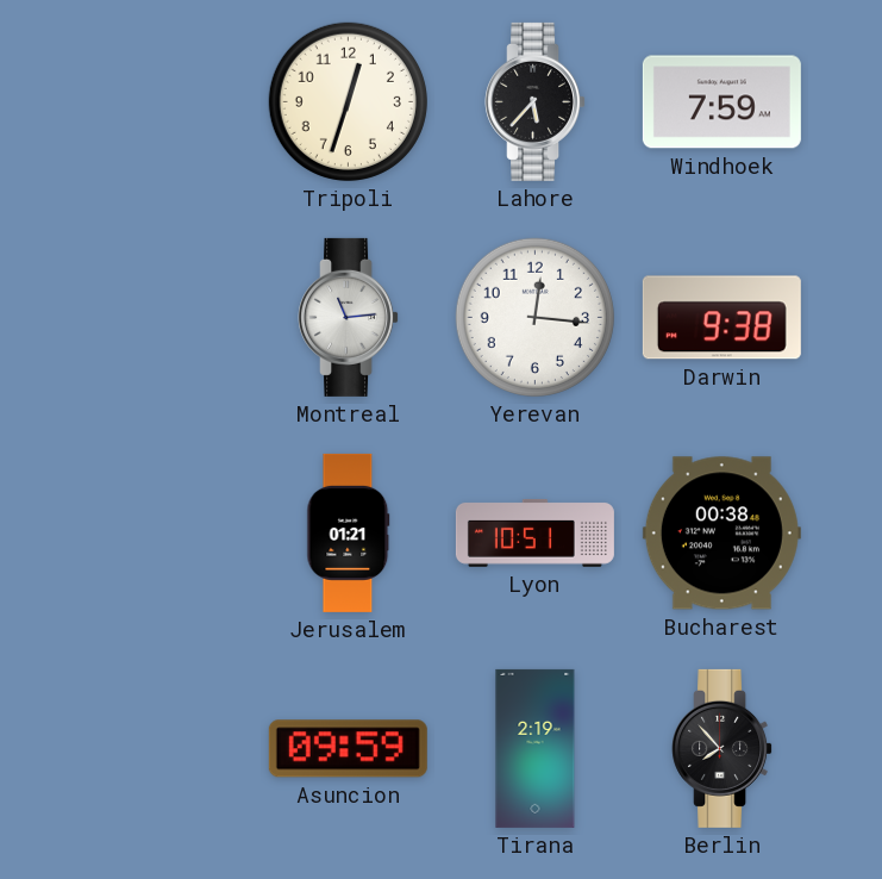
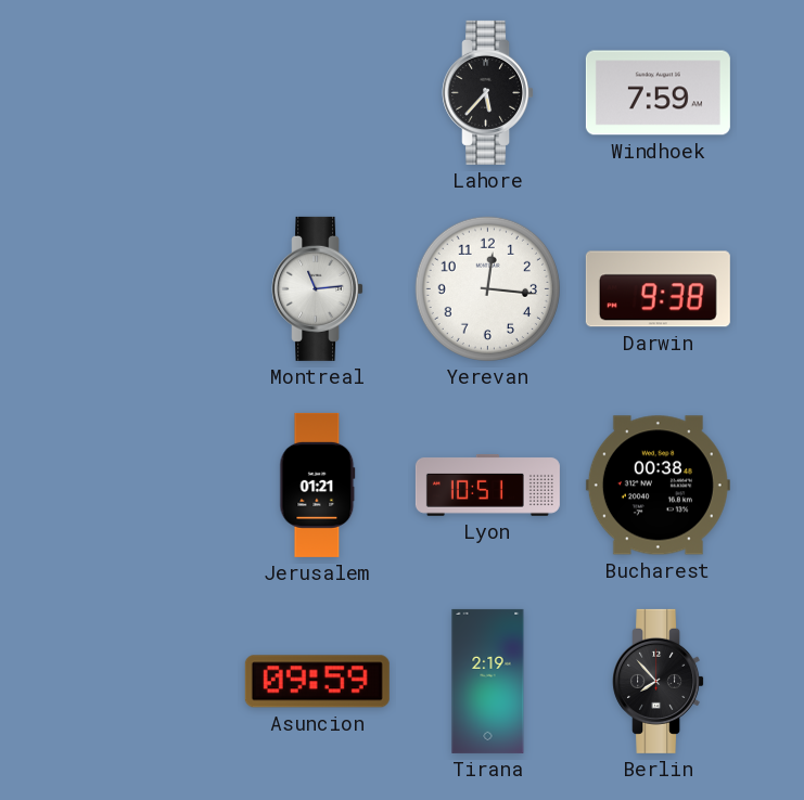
Tripoli: 12:33 -> none
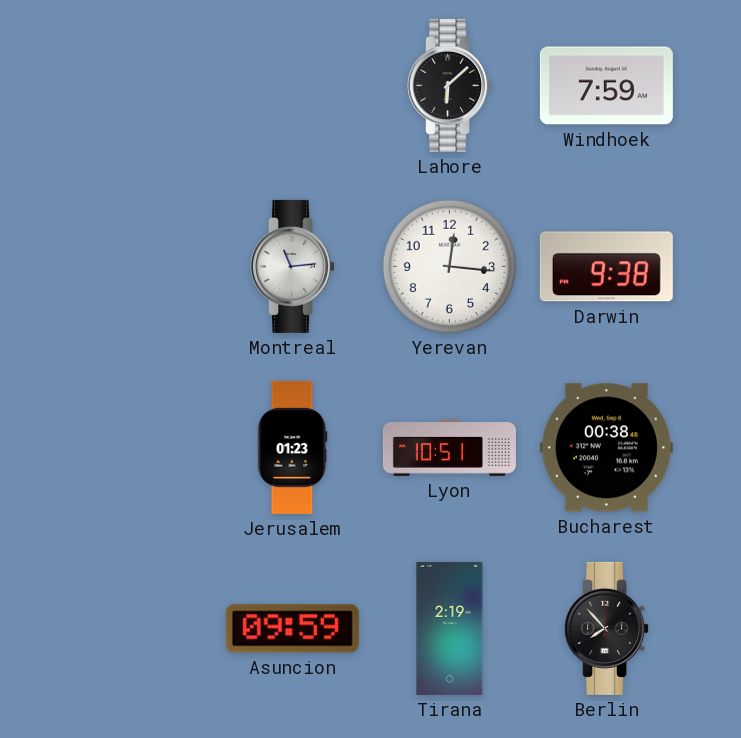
Lahore: 5:37 -> 6:08
Jerusalem: 01:21 -> 01:23
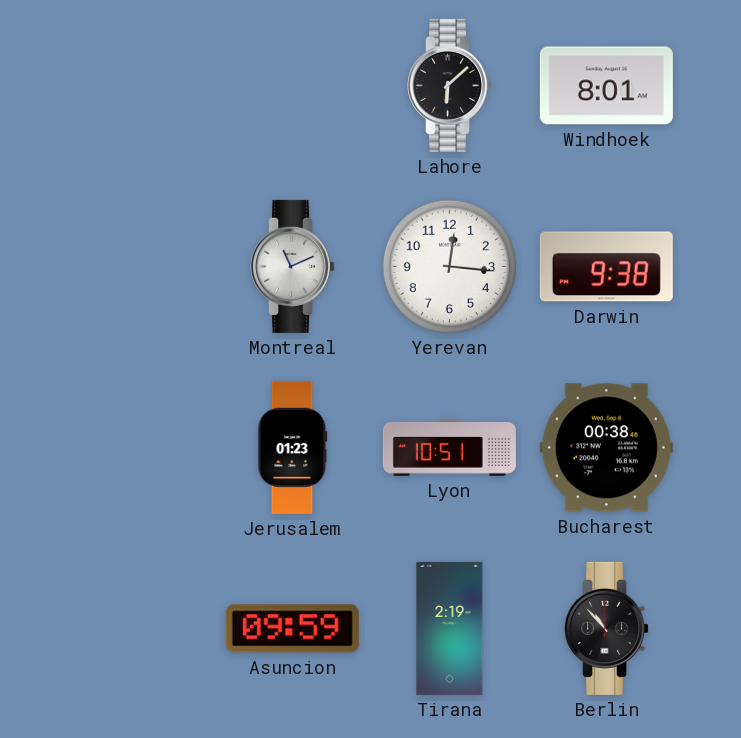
Windhoek: 7:59 -> 8:01
Montreal: 11:14 -> 11:11
Berlin: 7:53 -> 10:53
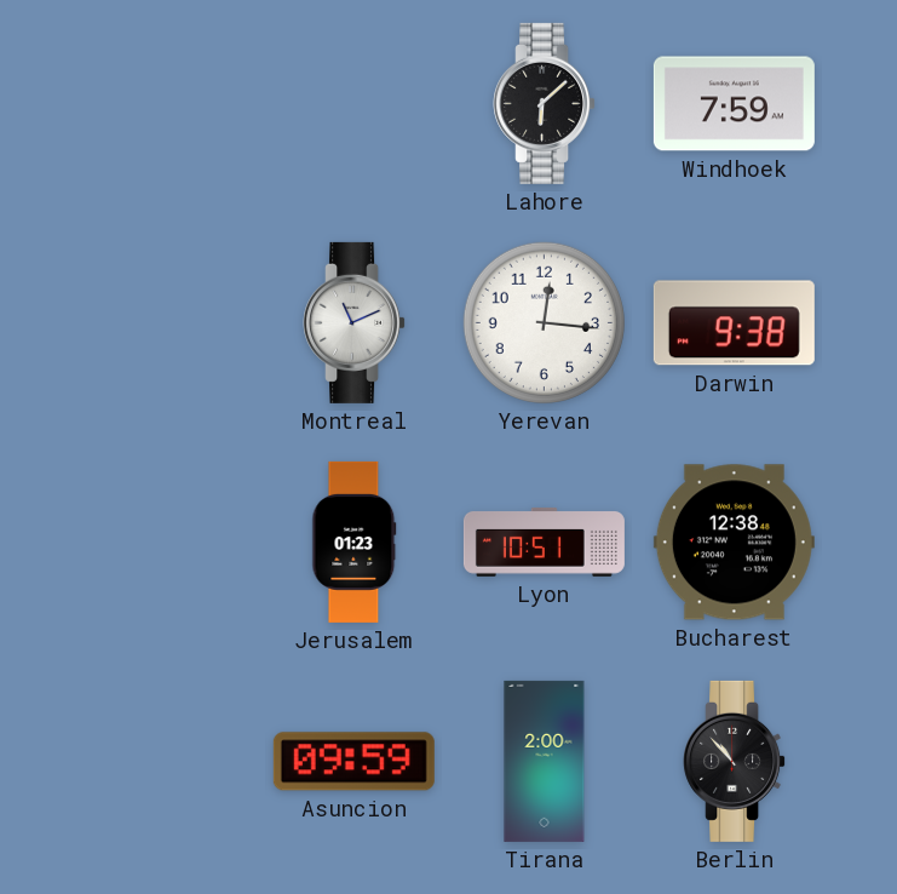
Windhoek: 8:01 -> 7:59
Bucharest: 00:38 -> 12:38
Tirana: 2:19 -> 2:00
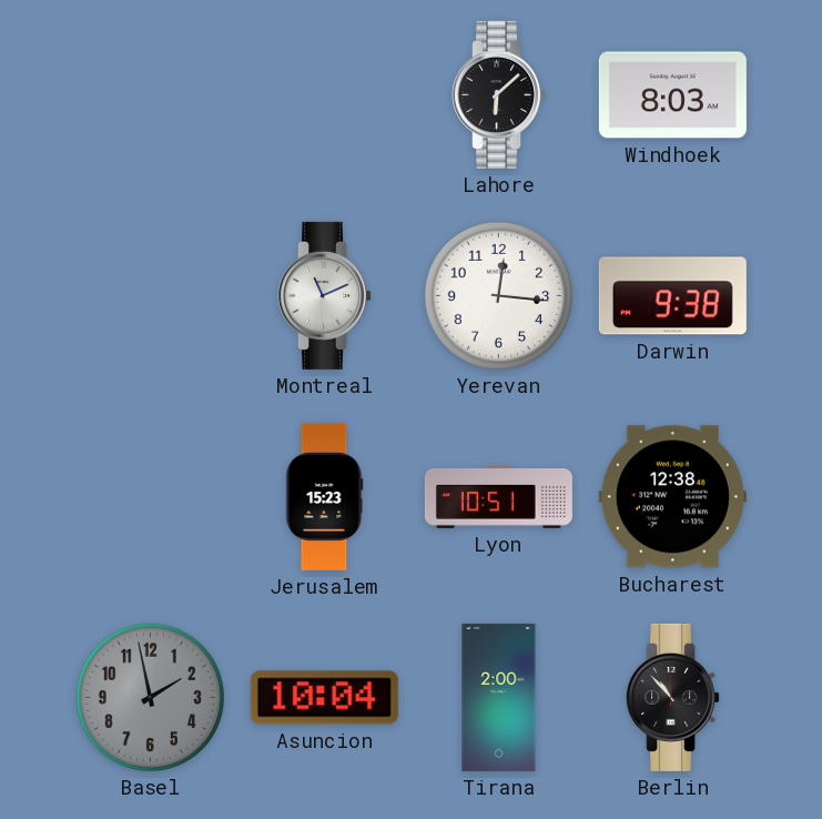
Windhoek: 7:59 -> 8:03
Jerusalem: 01:23 -> 15:23
Basel: none -> 1:58
Asuncion: 09:59 -> 10:04
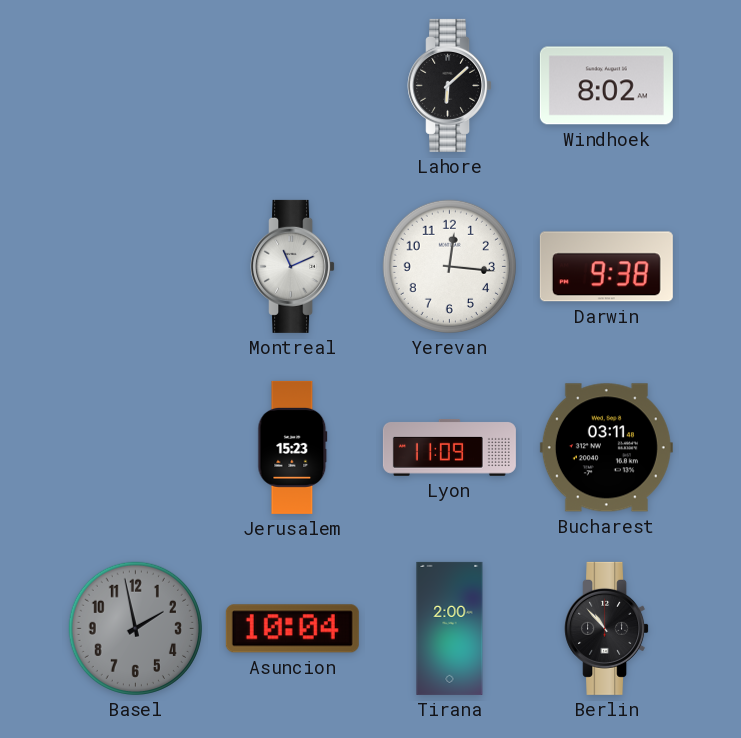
Windhoek: 8:03 -> 8:02
Lyon: 10:51 -> 11:09
Bucharest: 12:38 -> 03:11
